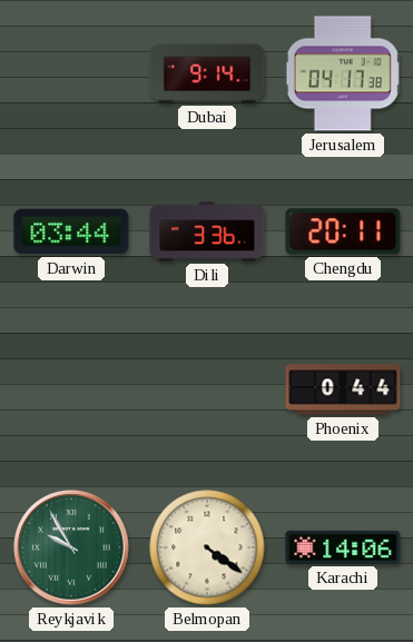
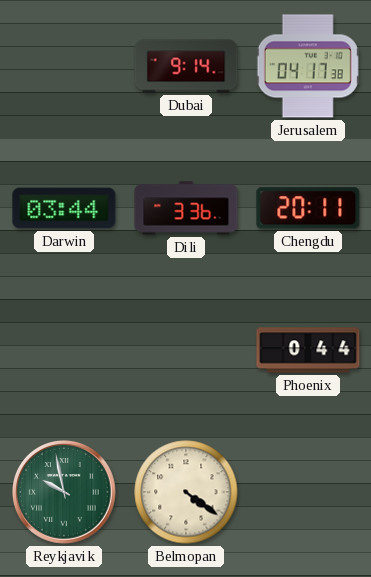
Reykjavik: 9:55 -> 9:58
Karachi: 14:06 -> none
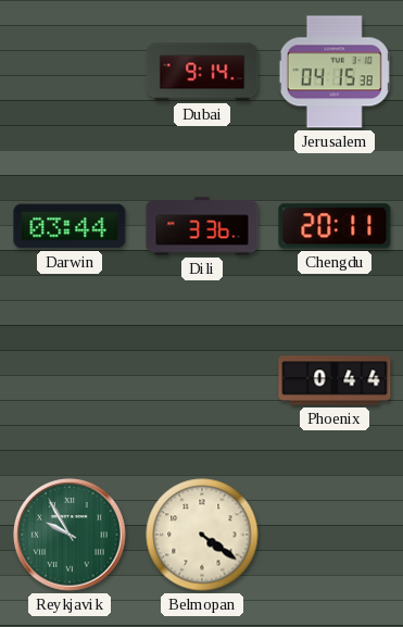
Jerusalem: 04:17 -> 04:15
Reykjavik: 9:58 -> 9:55
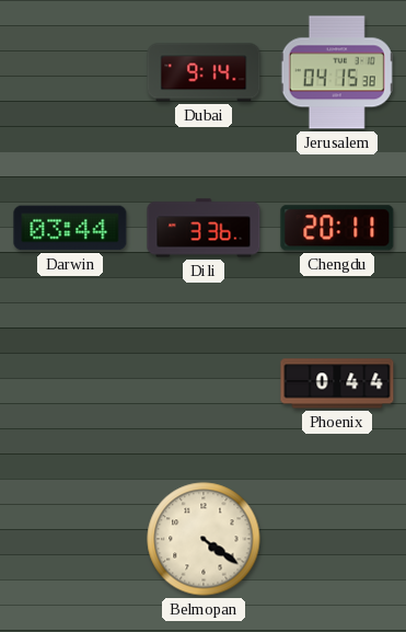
Reykjavik: 9:55 -> none
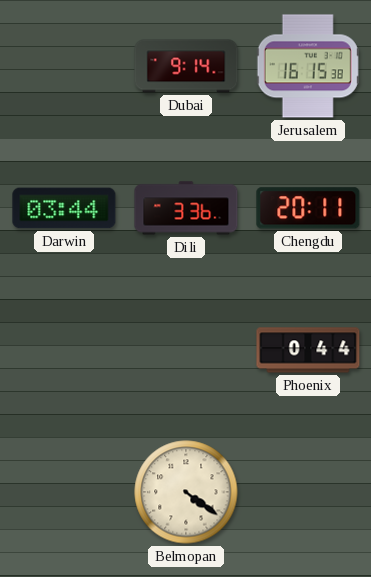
Jerusalem: 04:15 -> 16:15
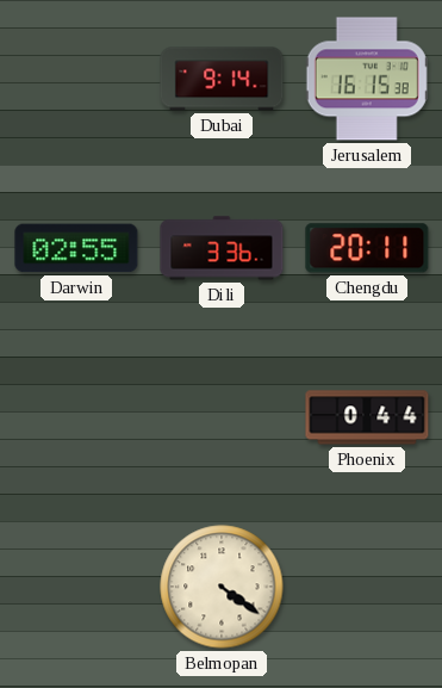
Darwin: 03:44 -> 02:55
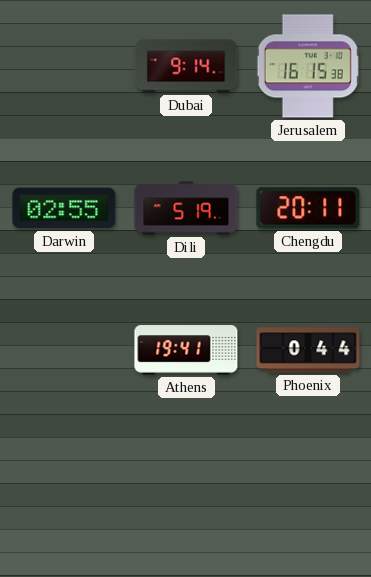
Dili: 3:36 -> 5:19
Athens: none -> 19:41
Belmopan: 4:21 -> none
